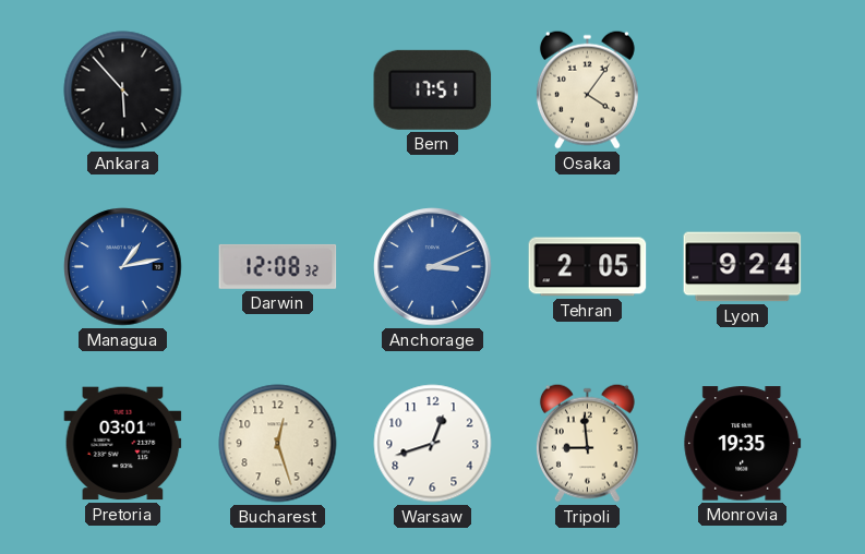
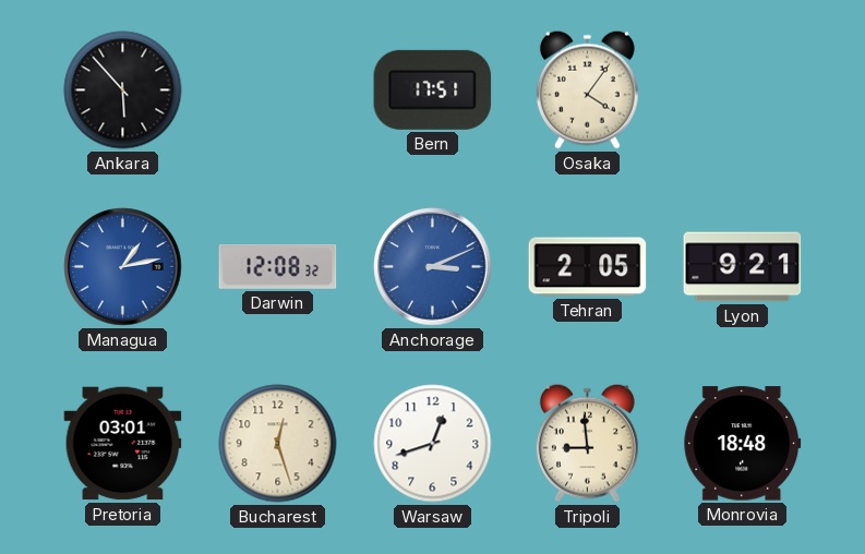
Lyon: 9:24 -> 9:21
Monrovia: 19:35 -> 18:48
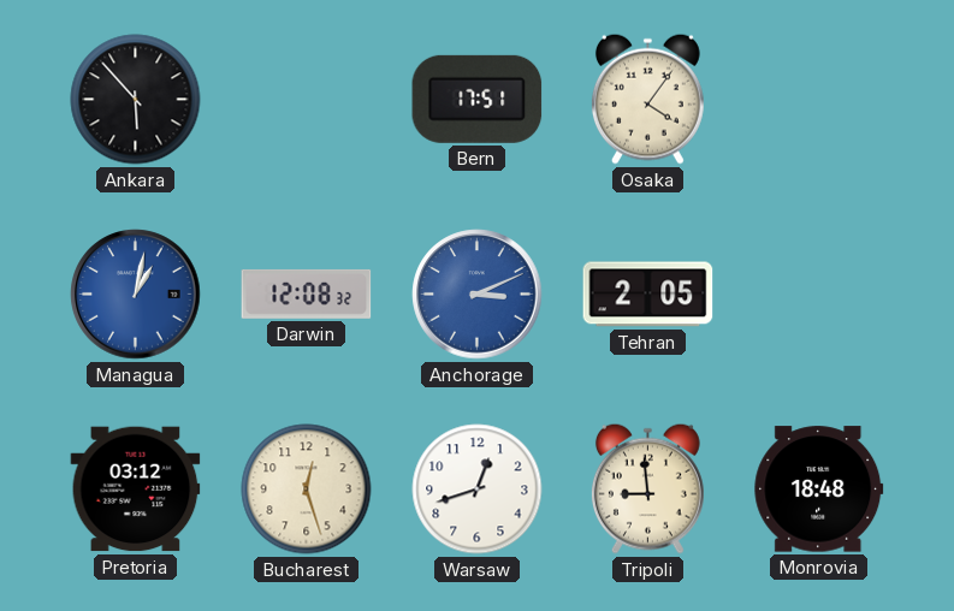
Managua: 1:13 -> 1:02
Lyon: 9:21 -> none
Pretoria: 03:01 -> 03:12
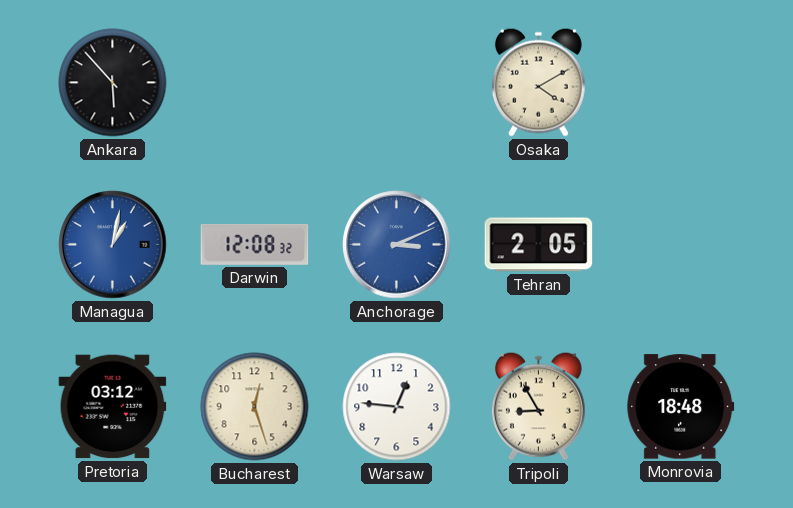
Bern: 17:51 -> none
Osaka: 4:06 -> 4:10
Warsaw: 12:42 -> 12:46
Tripoli: 8:59 -> 8:55
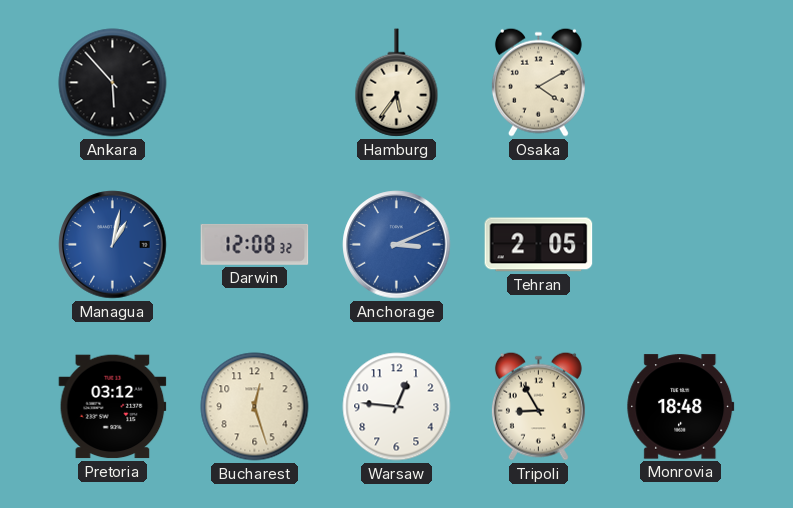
Hamburg: none -> 5:36
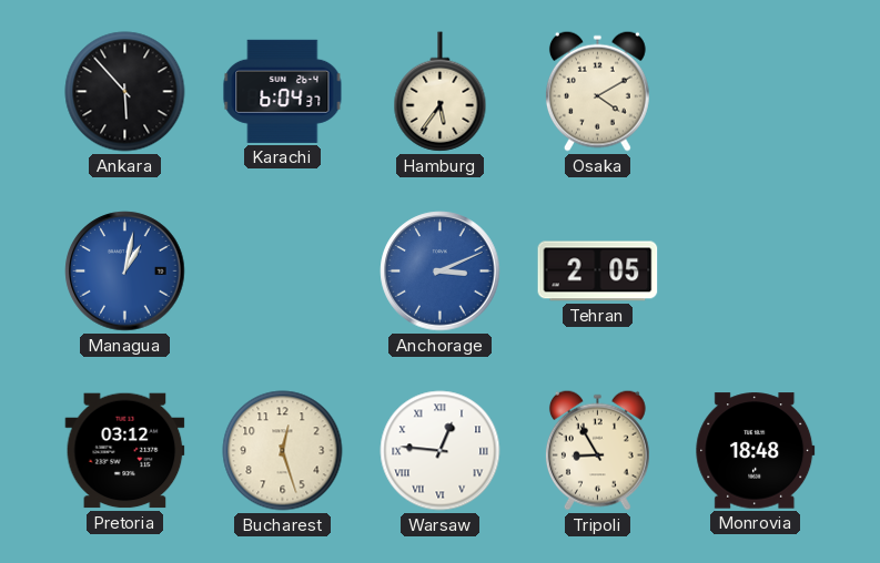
Karachi: none -> 6:04
Darwin: 12:08 -> none
Warsaw numerals: Arabic -> Roman
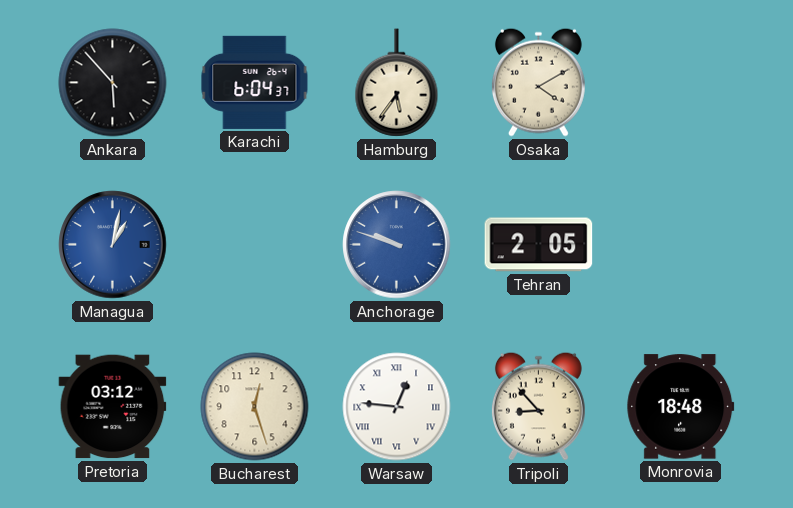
Anchorage: 3:11 -> 9:48
Tripoli: 8:55 -> 8:53
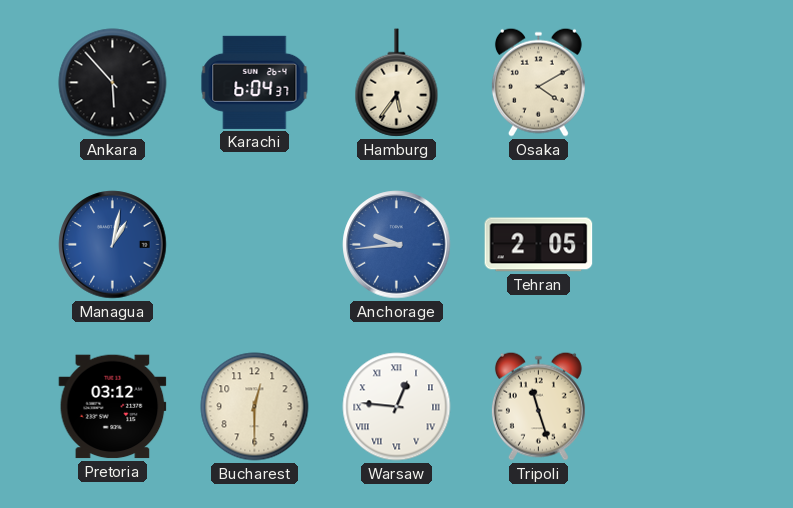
Anchorage: 9:48 -> 9:44
Bucharest: 12:27 -> 12:30
Tripoli: 8:53 -> 11:27
Monrovia: 18:48 -> none
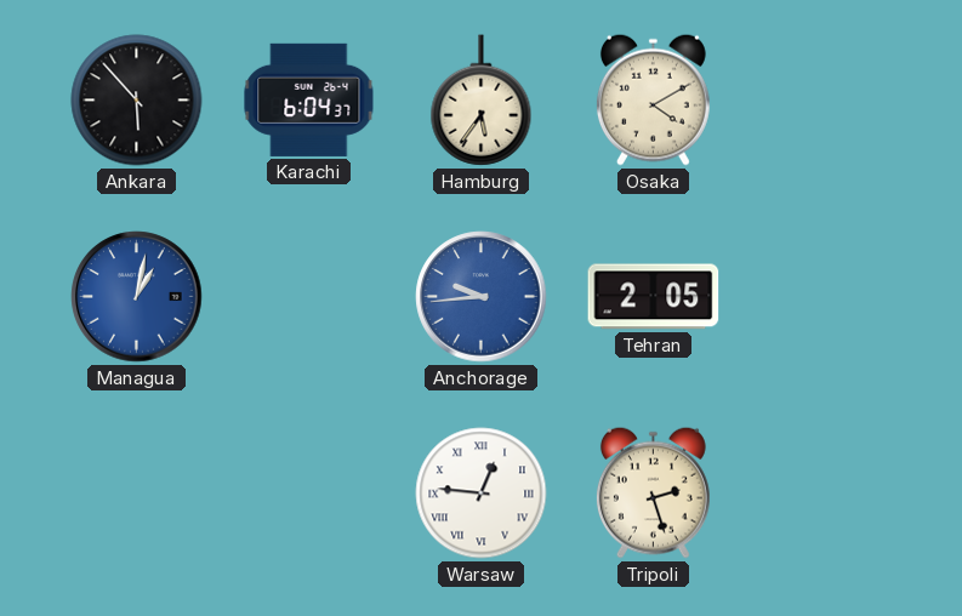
Pretoria: 03:12 -> none
Bucharest: 12:30 -> none
Tripoli: 11:27 -> 2:27
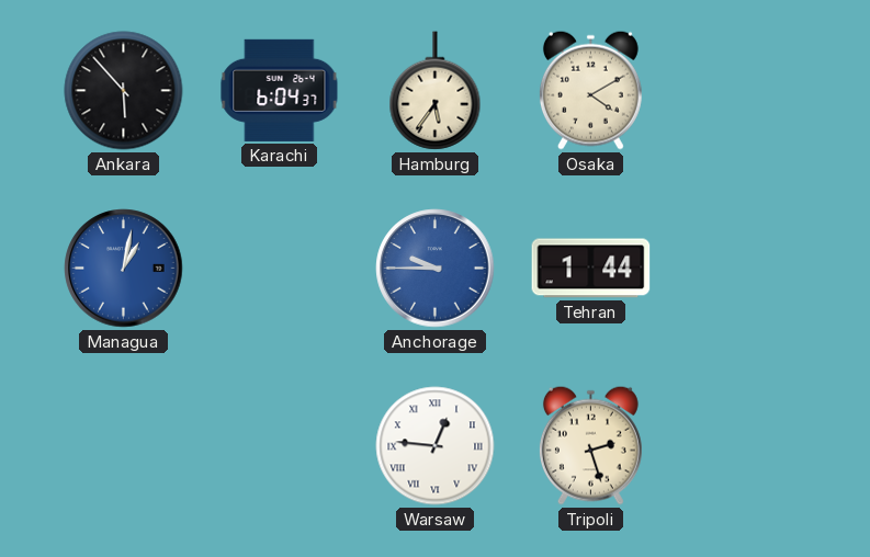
Anchorage: 9:44 -> 9:45
Tehran: 2:05 -> 1:44
